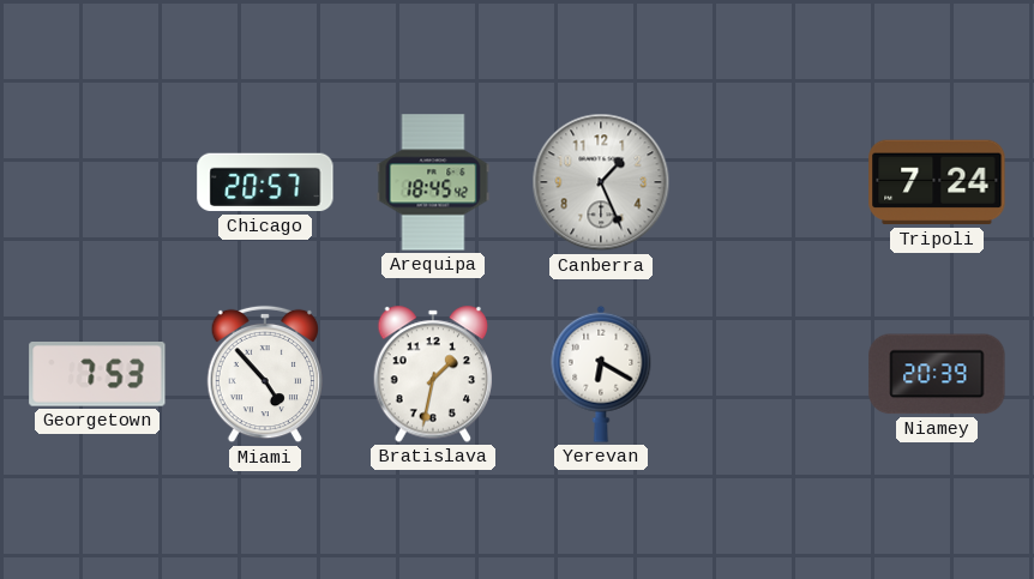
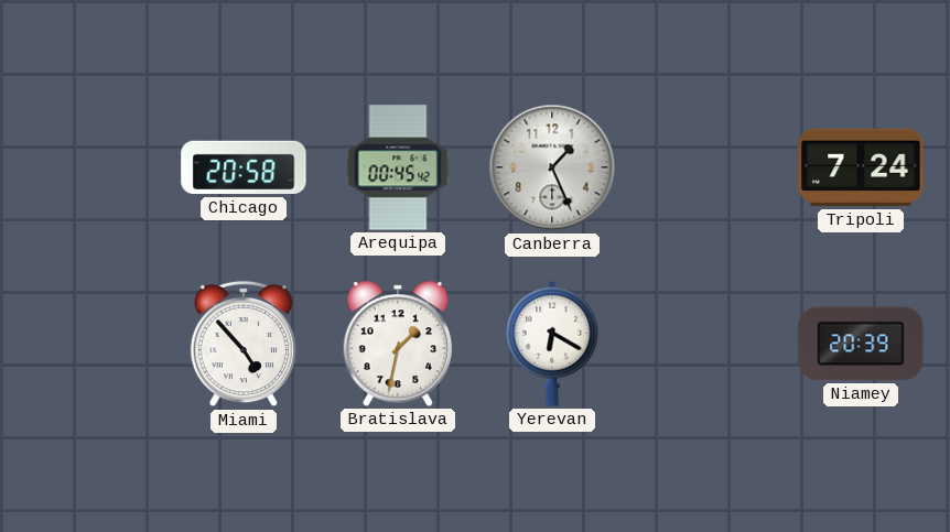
Chicago: 20:57 -> 20:58
Arequipa: 18:45 -> 00:45
Georgetown: 7:53 -> none
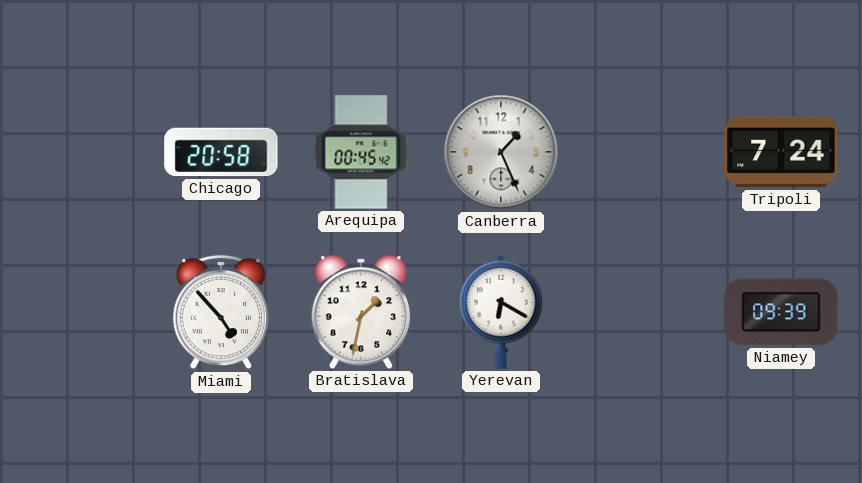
Niamey: 20:39 -> 09:39
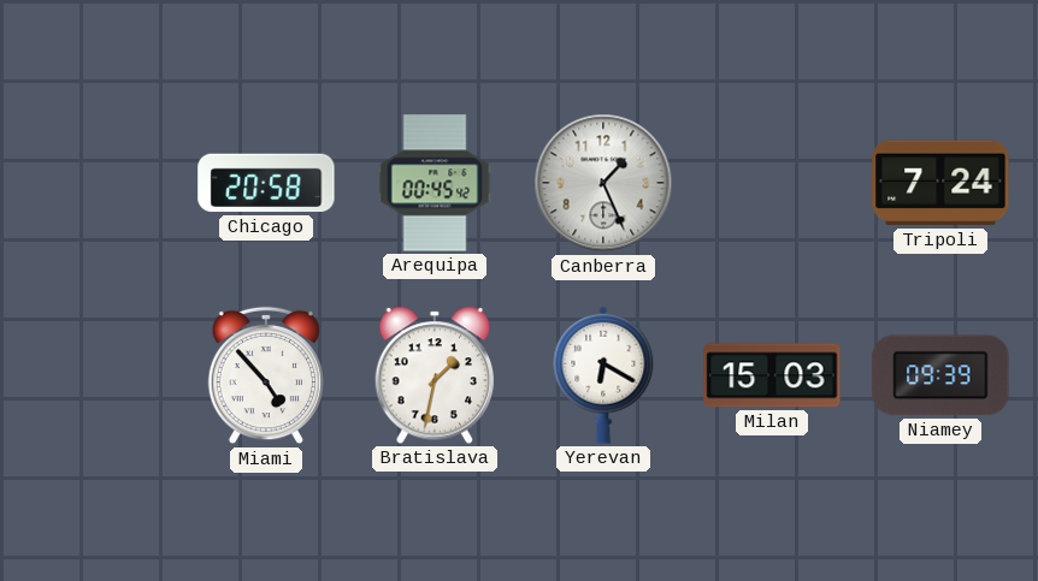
Milan: none -> 15:03
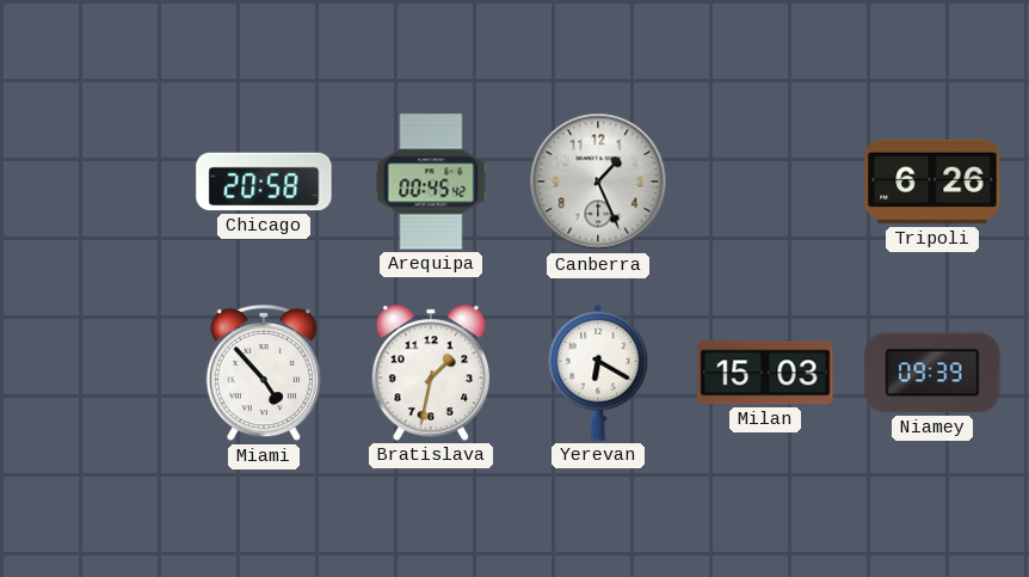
Tripoli: 7:24 -> 6:26
